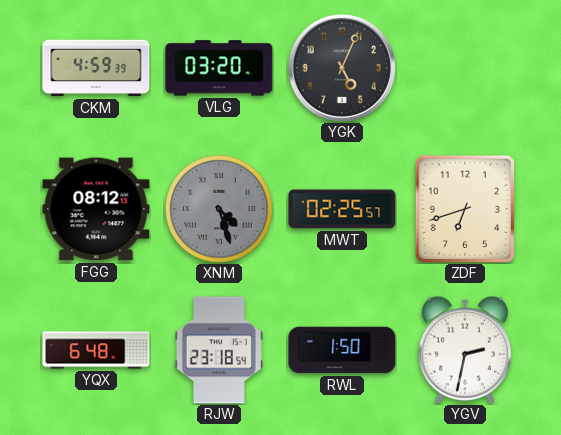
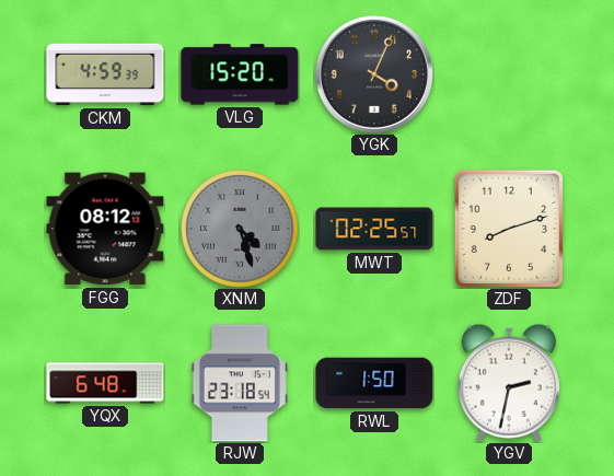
VLG: 03:20 -> 15:20
YGK: 5:04 -> 4:04
ZDF: 6:42 -> 8:12
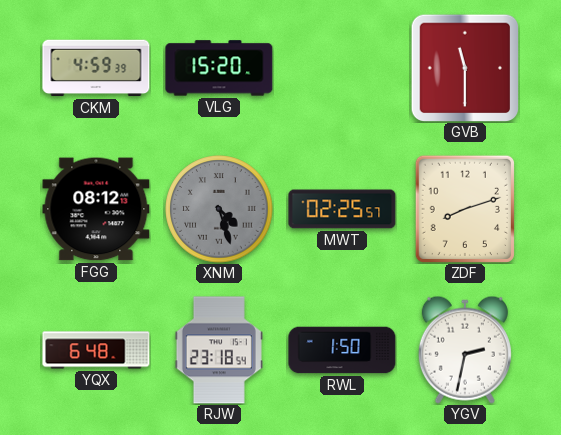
YGK: 4:04 -> none
GVB: none -> 11:30
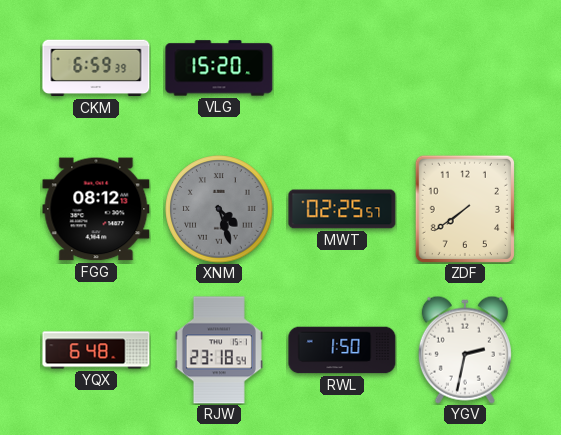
CKM: 4:59 -> 6:59
GVB: 11:30 -> none
ZDF: 8:12 -> 7:39
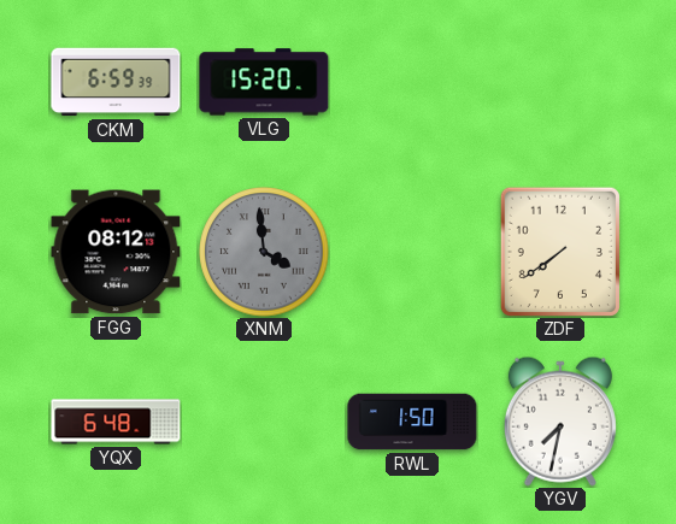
XNM: 4:27 -> 3:59
MWT: 02:25 -> none
RJW: 23:18 -> none
YGV: 2:32 -> 7:32
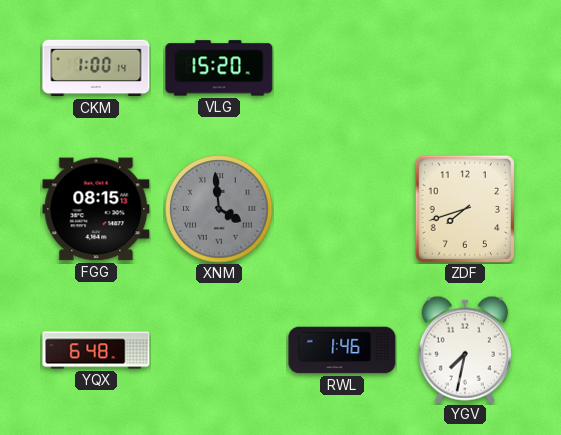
CKM: 6:59 -> 1:00
FGG: 08:12 -> 08:15
ZDF: 7:39 -> 7:42
RWL: 1:50 -> 1:46
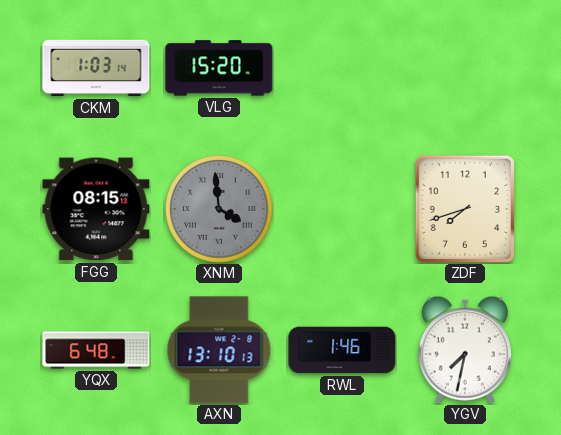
CKM: 1:00 -> 1:03
AXN: none -> 13:10
